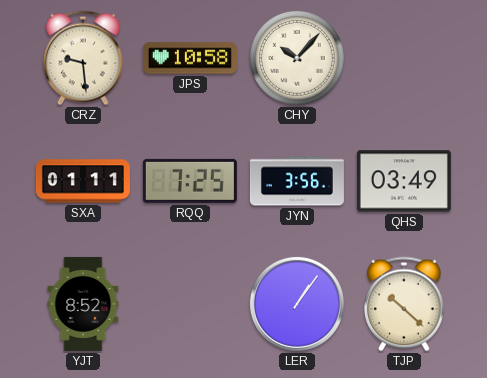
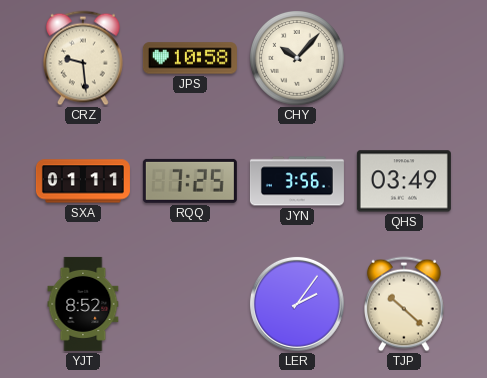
LER: 1:06 -> 2:06
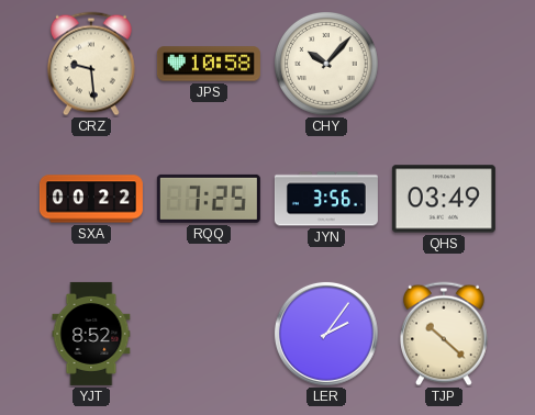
SXA: 01:11 -> 00:22
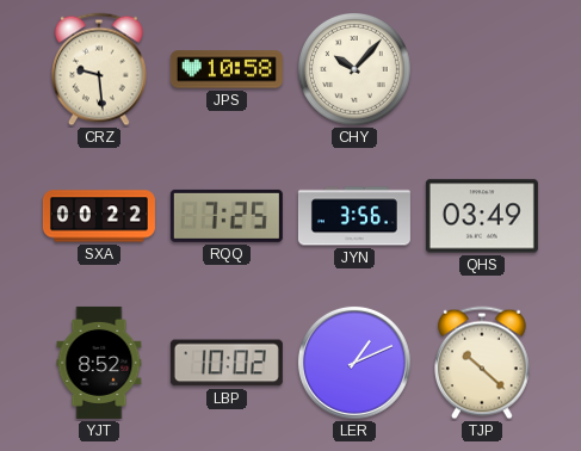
LBP: none -> 10:02
LER: 2:06 -> 1:11
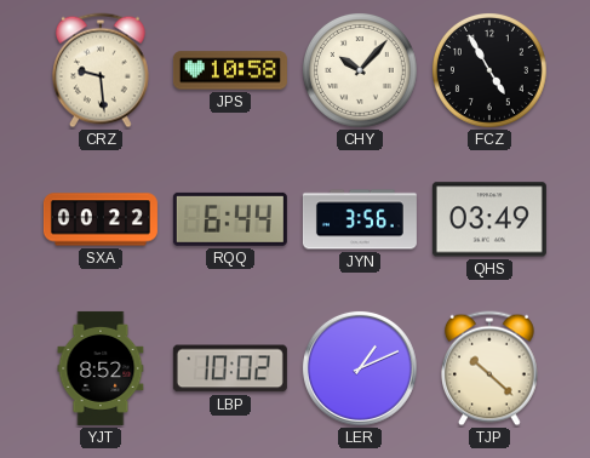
FCZ: none -> 4:55
RQQ: 7:25 -> 6:44
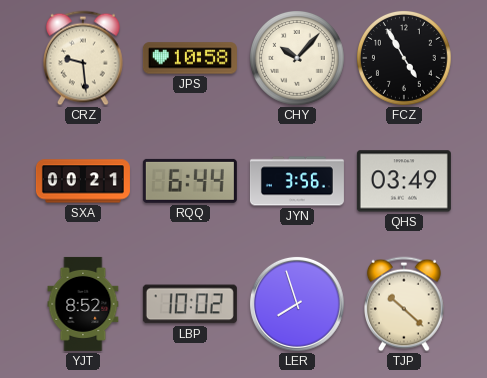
SXA: 00:22 -> 00:21
LER: 1:11 -> 7:57
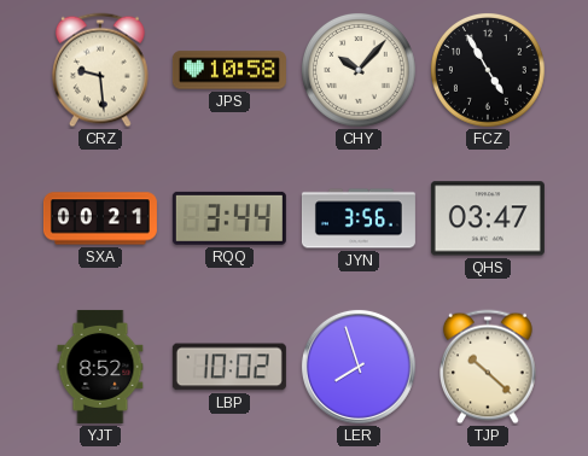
RQQ: 6:44 -> 3:44
QHS: 03:49 -> 03:47
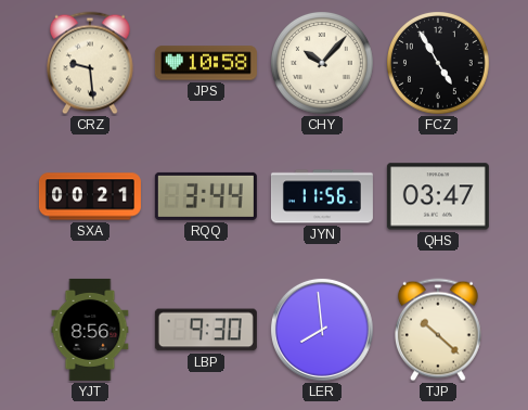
JYN: 3:56 -> 11:56
YJT: 8:52 -> 8:56
LBP: 10:02 -> 9:30
LER: 7:57 -> 7:59
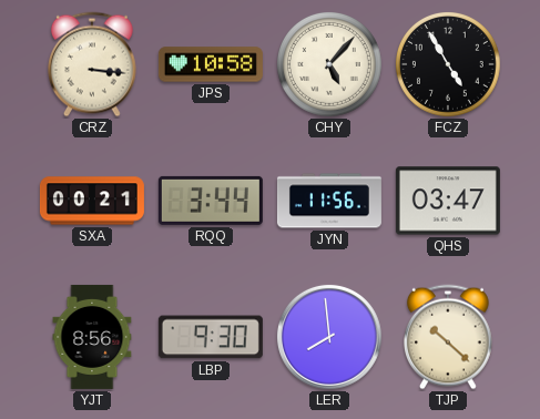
CRZ: 9:29 -> 3:16
CHY: 10:07 -> 5:07
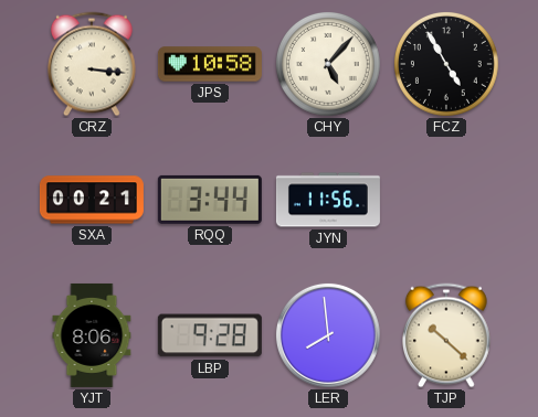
QHS: 03:47 -> none
YJT: 8:56 -> 8:06
LBP: 9:30 -> 9:28
